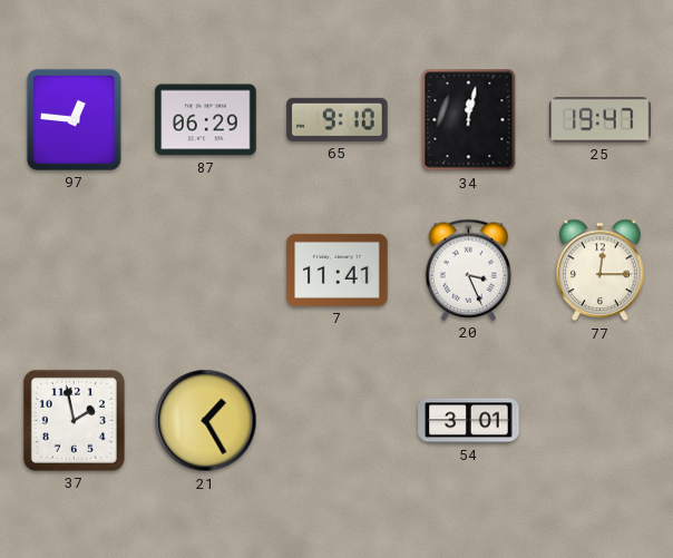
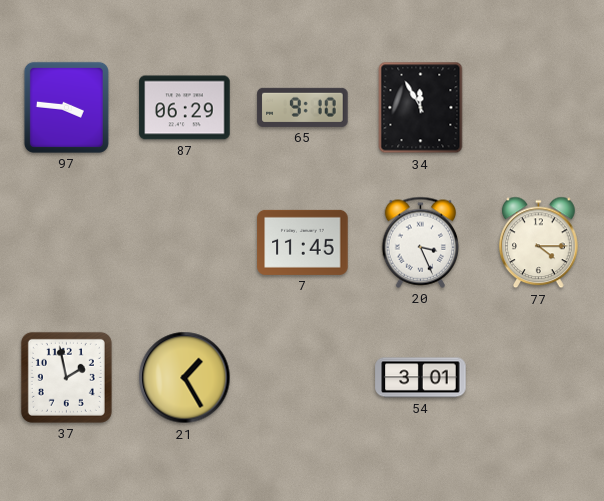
97: 12:46 -> 3:46
34: 12:02 -> 11:55
25: 19:47 -> none
7: 11:41 -> 11:45
77: 12:15 -> 4:15
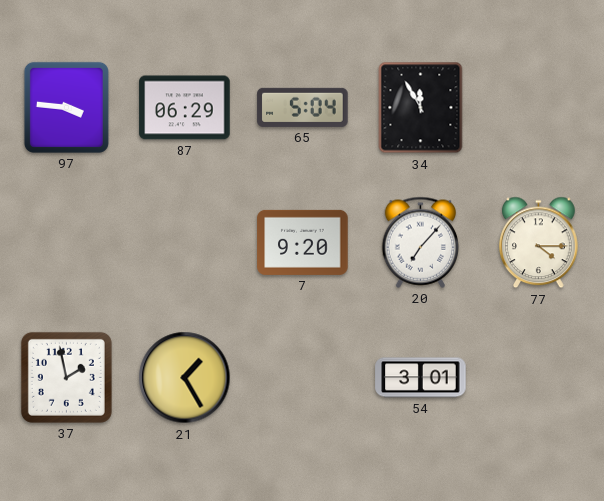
65: 9:10 -> 5:04
7: 11:45 -> 9:20
20: 3:26 -> 7:07
